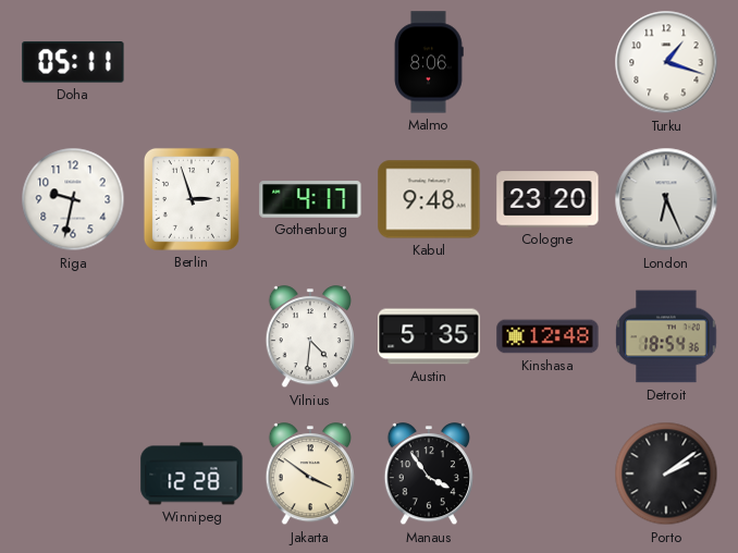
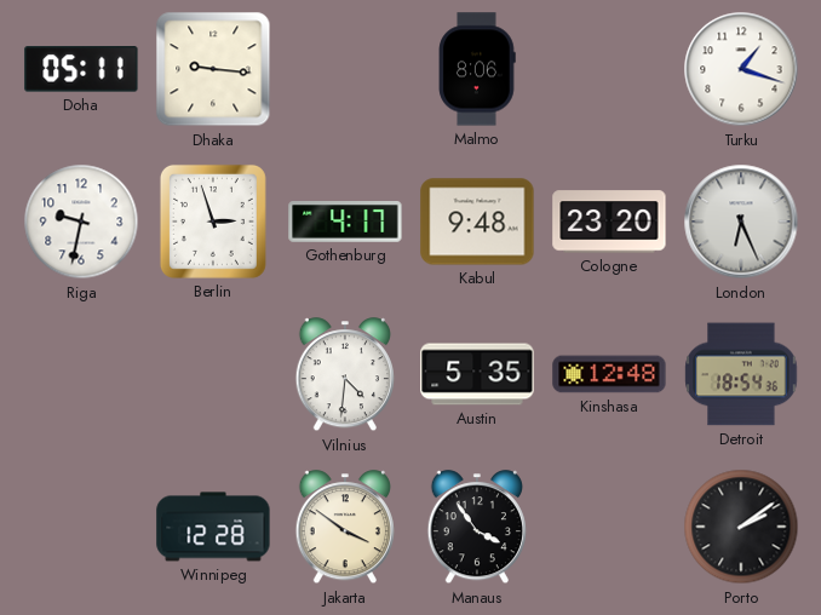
Dhaka: none -> 9:16
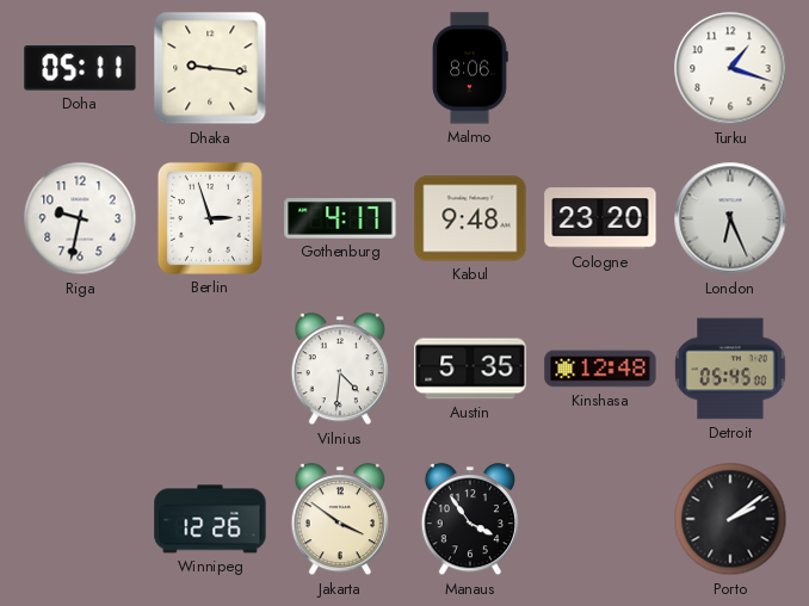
Detroit: 18:54 -> 05:45
Winnipeg: 12:28 -> 12:26
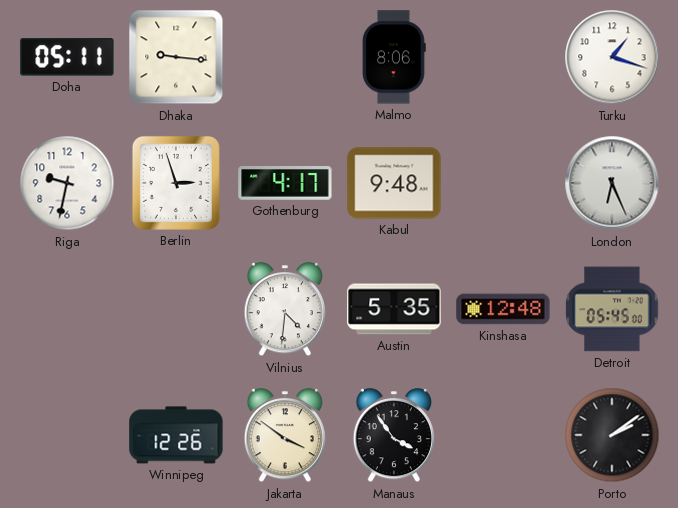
Cologne: 23:20 -> none
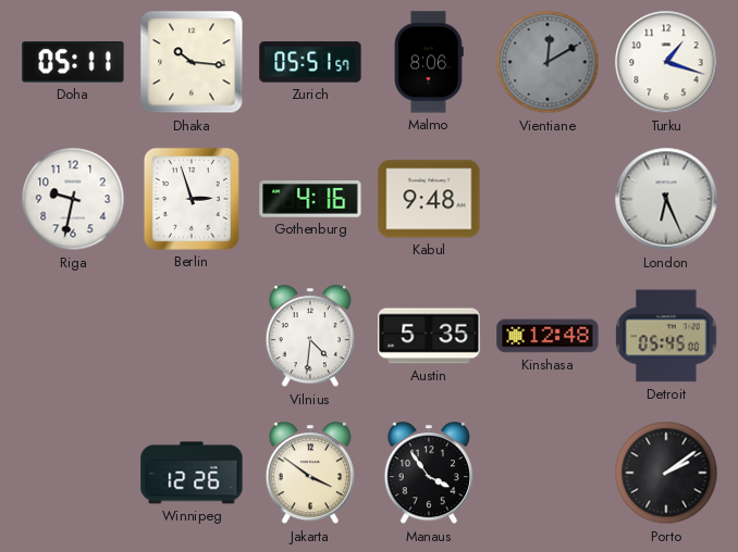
Dhaka: 9:16 -> 10:16
Zurich: none -> 05:51
Vientiane: none -> 12:10
Gothenburg: 4:17 -> 4:16
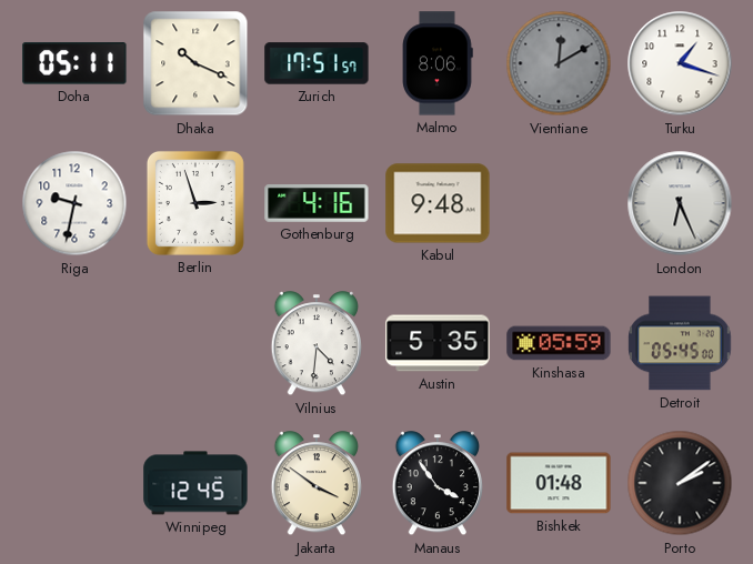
Dhaka: 10:16 -> 10:19
Zurich: 05:51 -> 17:51
Kinshasa: 12:48 -> 05:59
Winnipeg: 12:26 -> 12:45
Bishkek: none -> 01:48
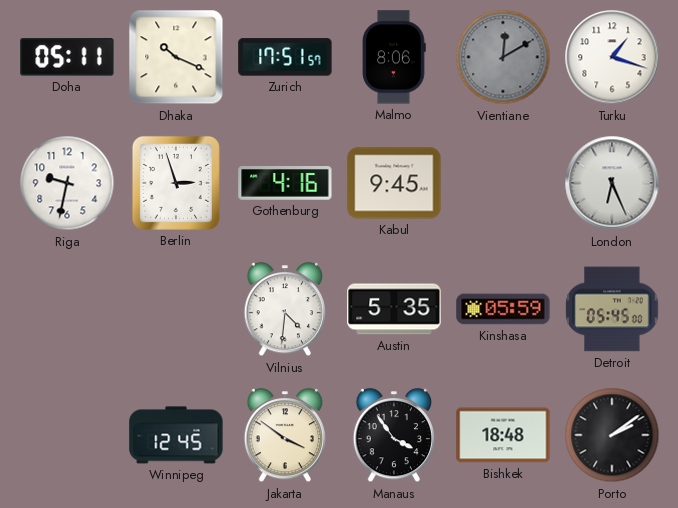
Kabul: 9:48 -> 9:45
Bishkek: 01:48 -> 18:48
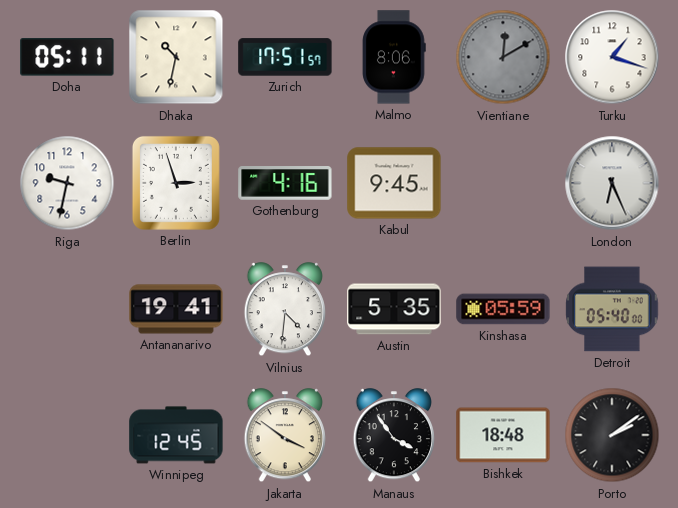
Dhaka: 10:19 -> 10:32
Antananarivo: none -> 19:41
Detroit: 05:45 -> 05:40
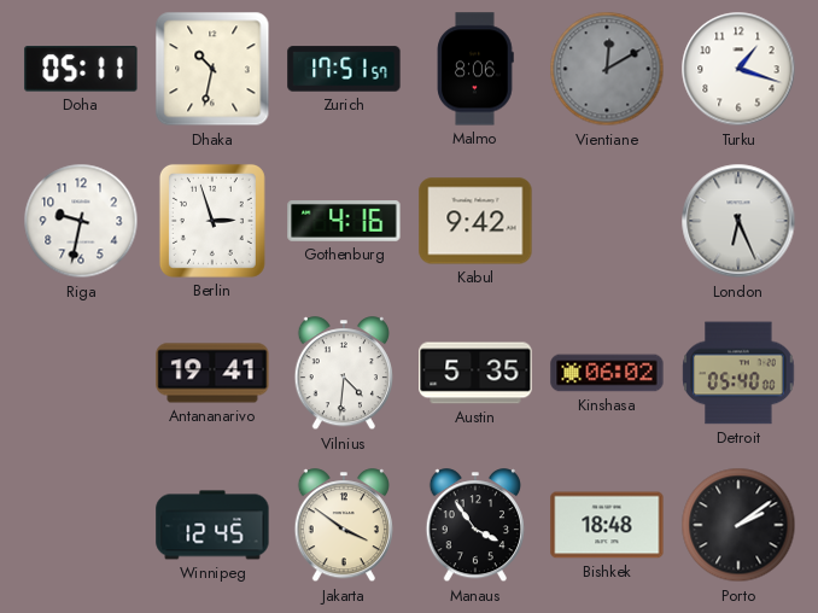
Kabul: 9:45 -> 9:42
Kinshasa: 05:59 -> 06:02
